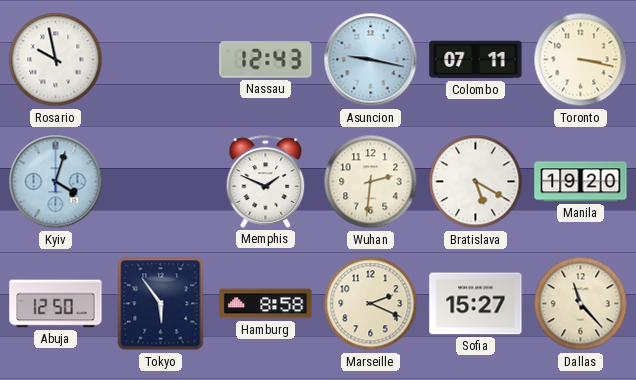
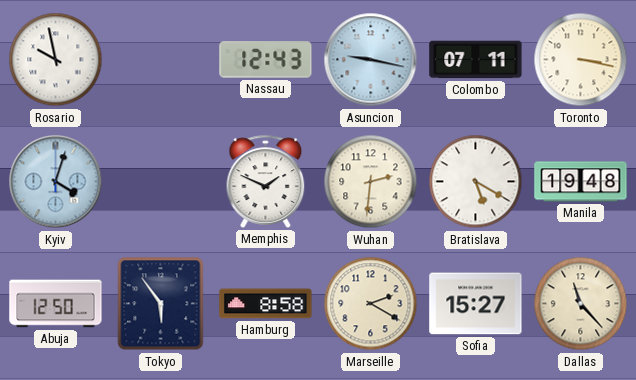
Manila: 19:20 -> 19:48
Marseille: 2:19 -> 2:20
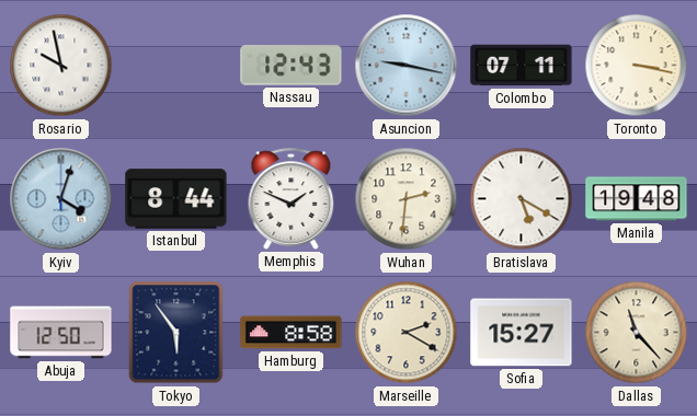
Istanbul: none -> 8:44
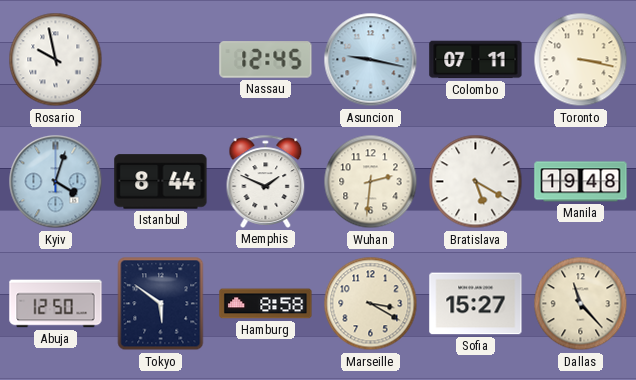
Nassau: 12:43 -> 12:45
Tokyo: 5:54 -> 5:51
Marseille: 2:20 -> 3:20
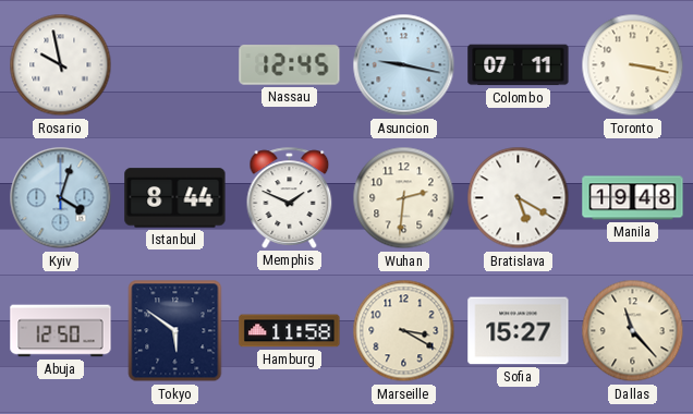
Hamburg: 8:58 -> 11:58
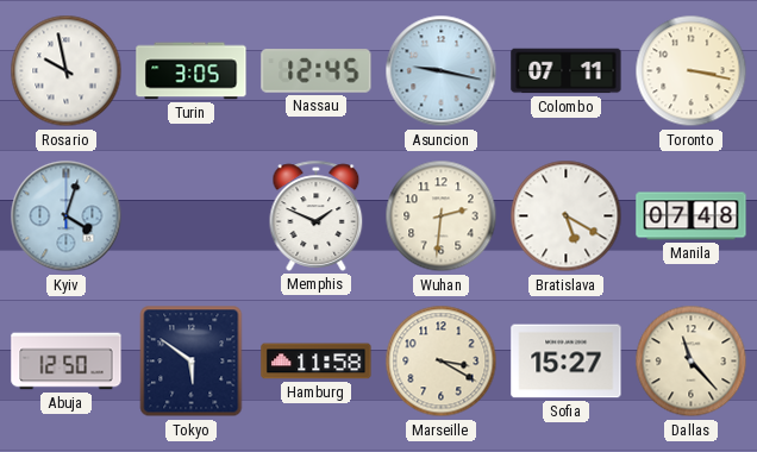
Turin: none -> 3:05
Istanbul: 8:44 -> none
Manila: 19:48 -> 07:48
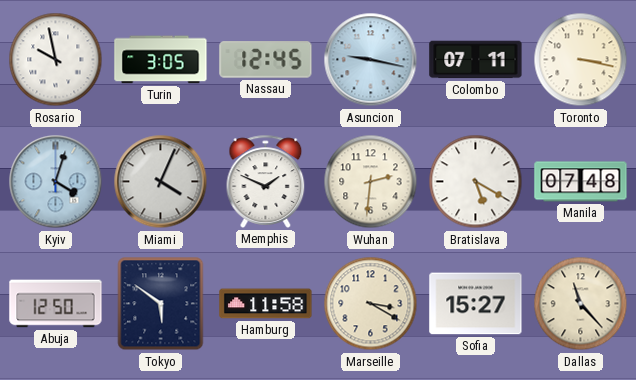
Miami: none -> 4:04
